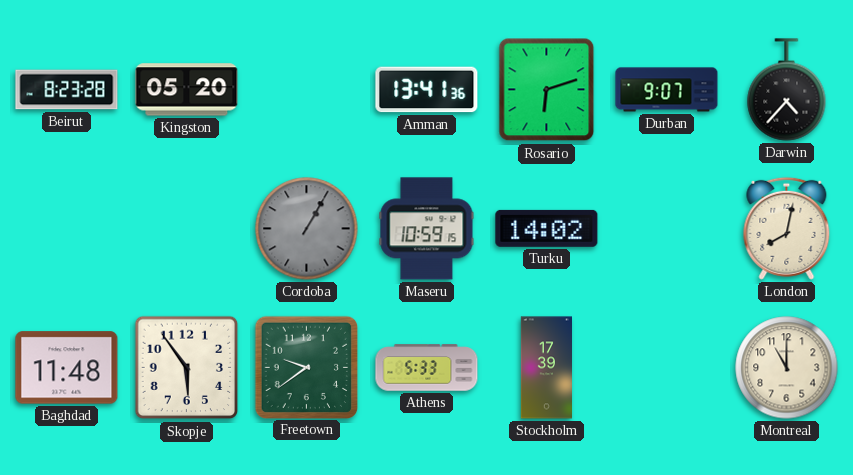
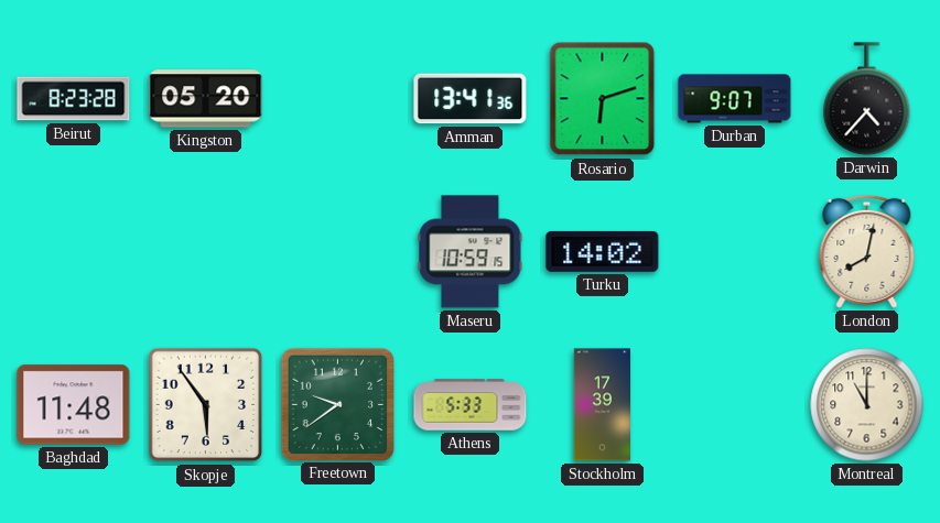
Cordoba: 1:05 -> none
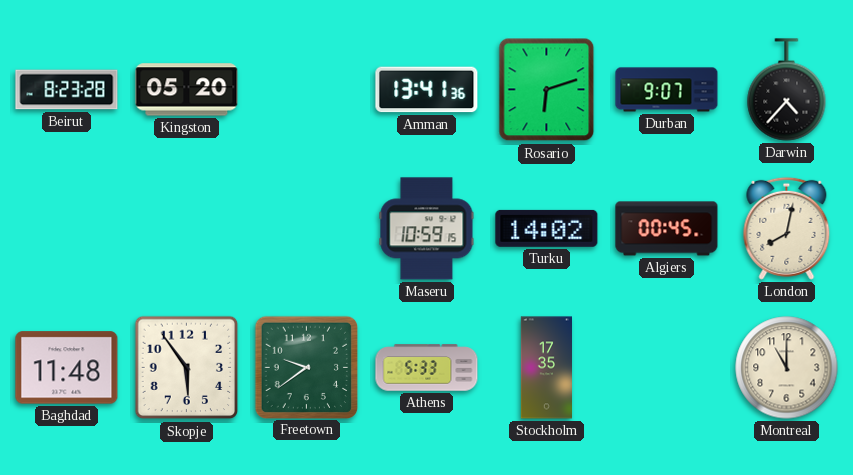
Algiers: none -> 00:45
Stockholm: 17:39 -> 17:35
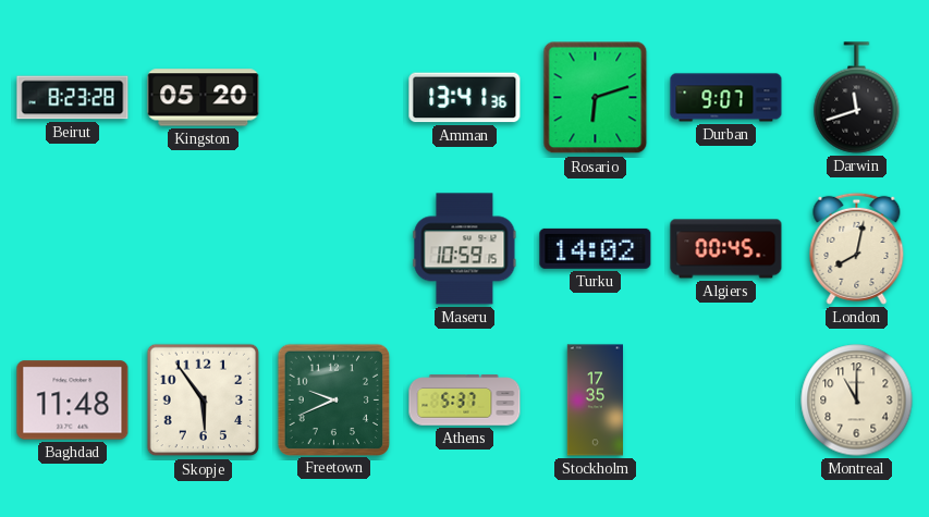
Darwin: 4:37 -> 11:42
Freetown: 9:39 -> 9:41
Athens: 5:33 -> 5:37
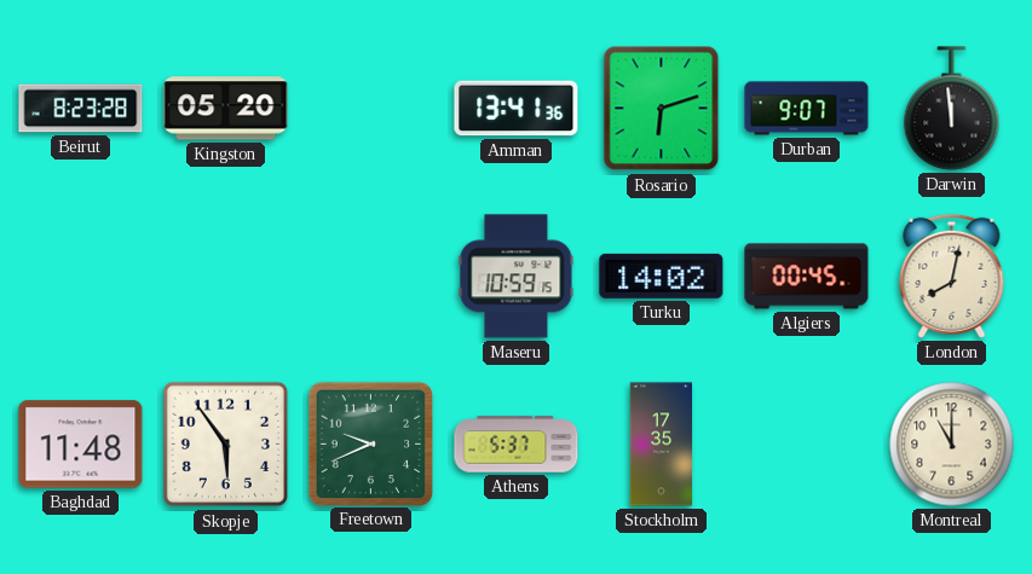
Darwin: 11:42 -> 11:59
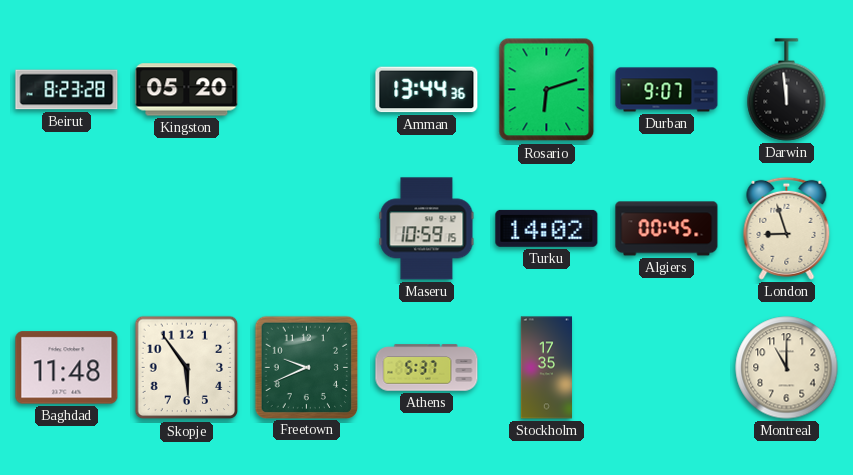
Amman: 13:41 -> 13:44
London: 8:02 -> 8:57
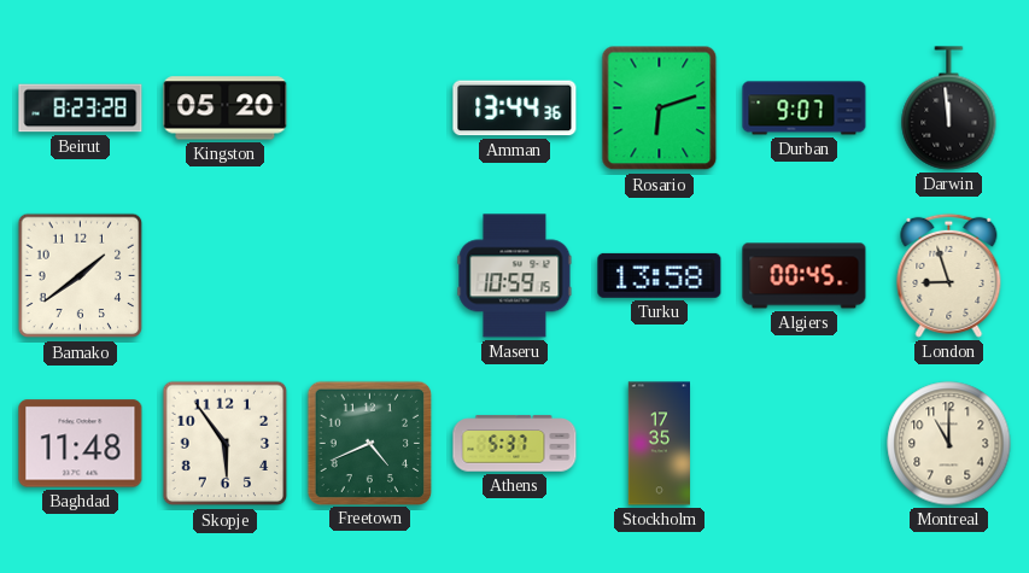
Bamako: none -> 1:39
Turku: 14:02 -> 13:58
Freetown: 9:41 -> 4:41
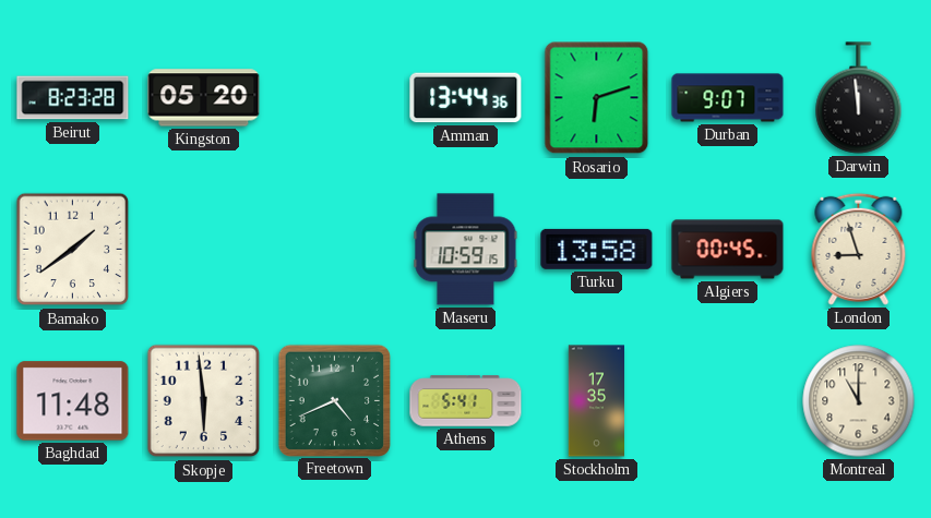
Skopje: 5:54 -> 5:59
Athens: 5:37 -> 5:41
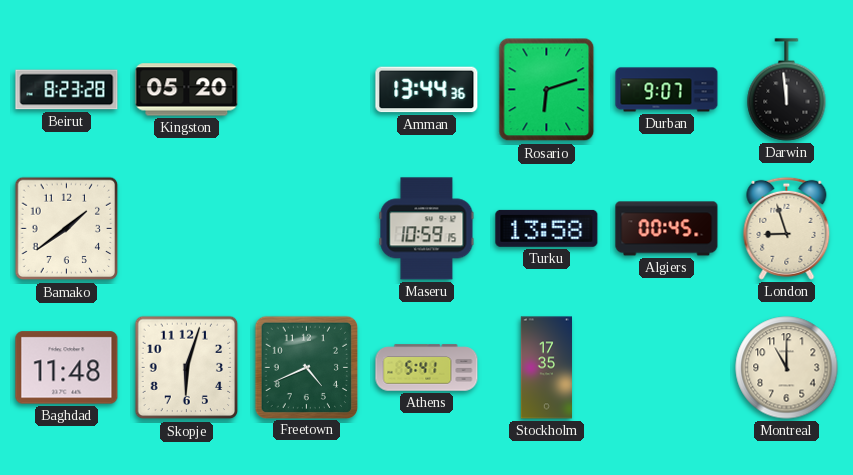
Skopje: 5:59 -> 6:03
